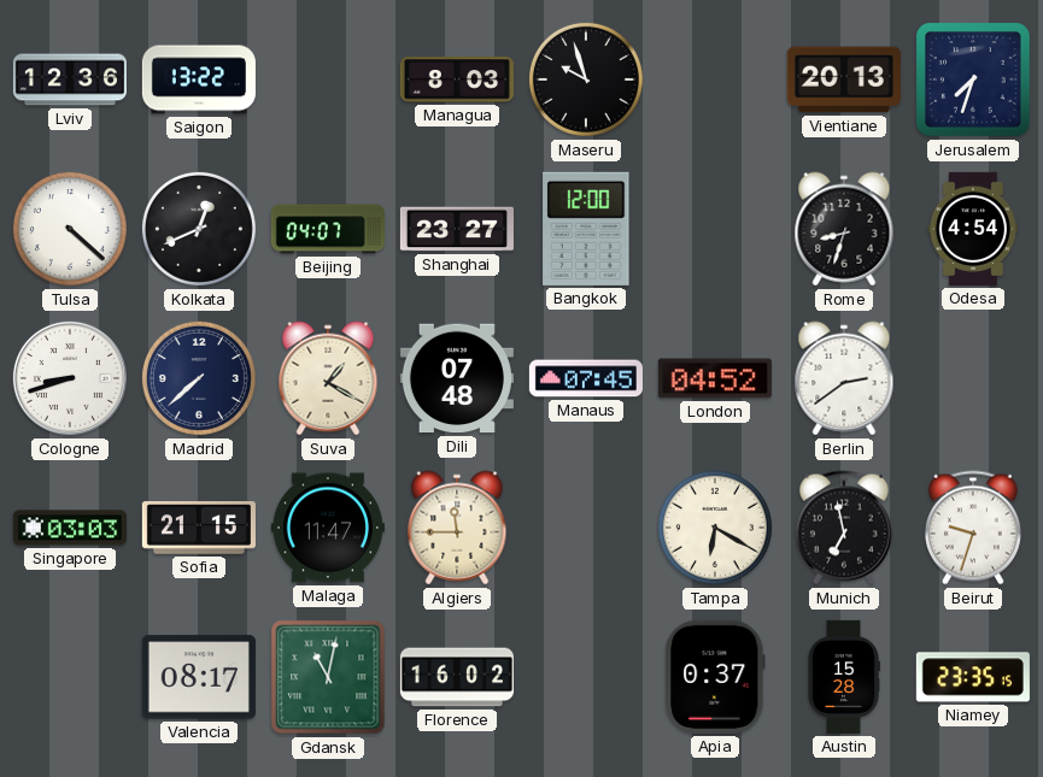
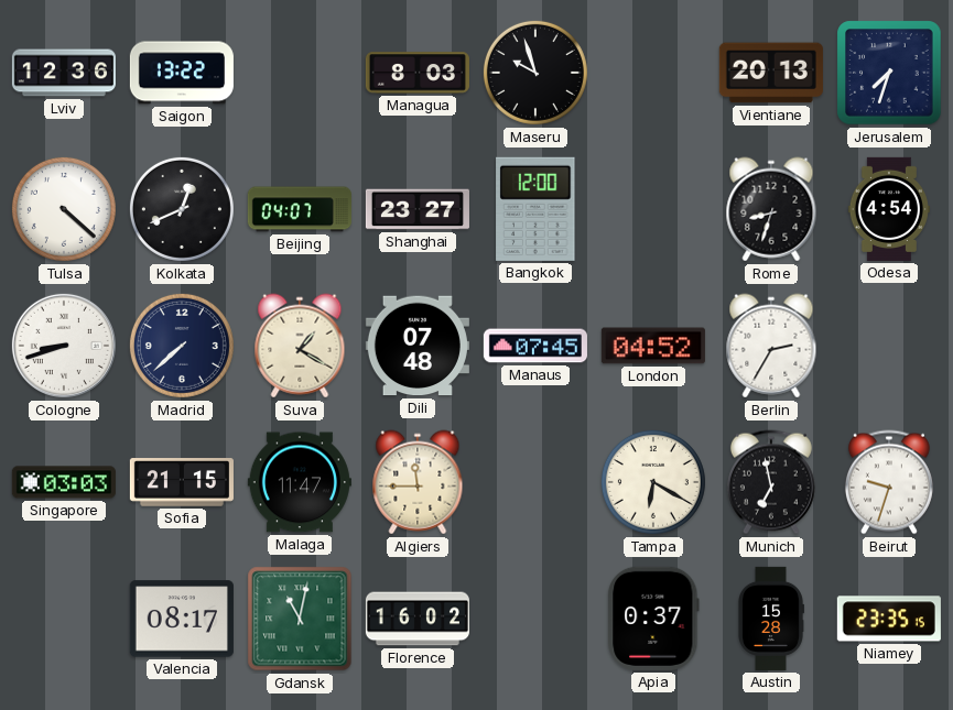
Berlin: 2:39 -> 2:35
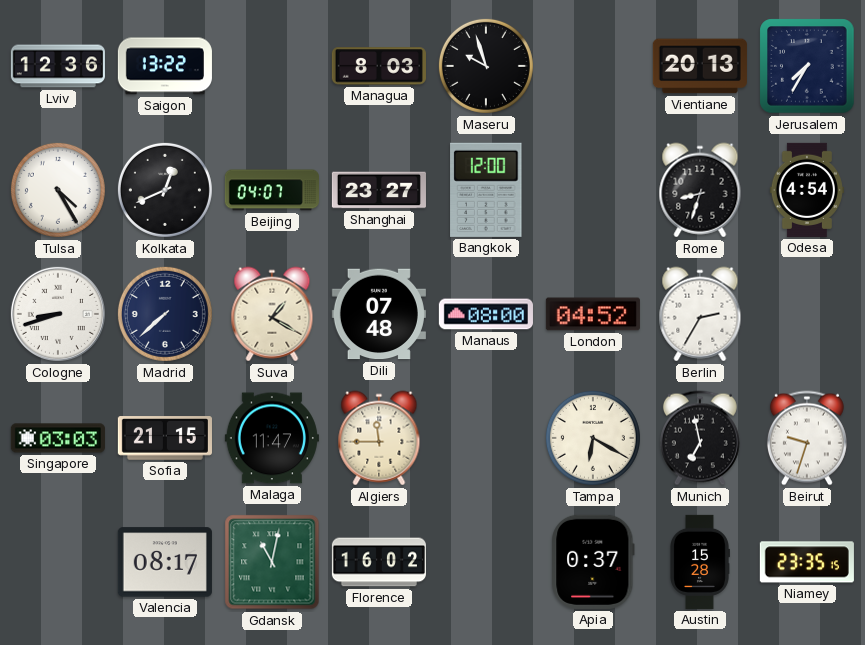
Jerusalem: 7:33 -> 7:35
Tulsa: 4:22 -> 4:25
Manaus: 07:45 -> 08:00
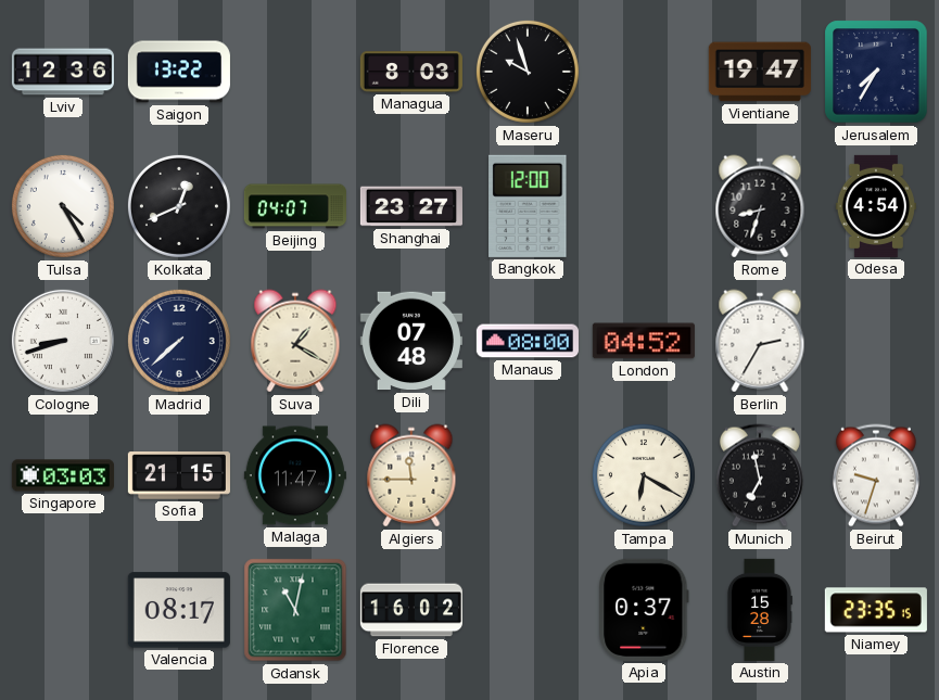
Vientiane: 20:13 -> 19:47
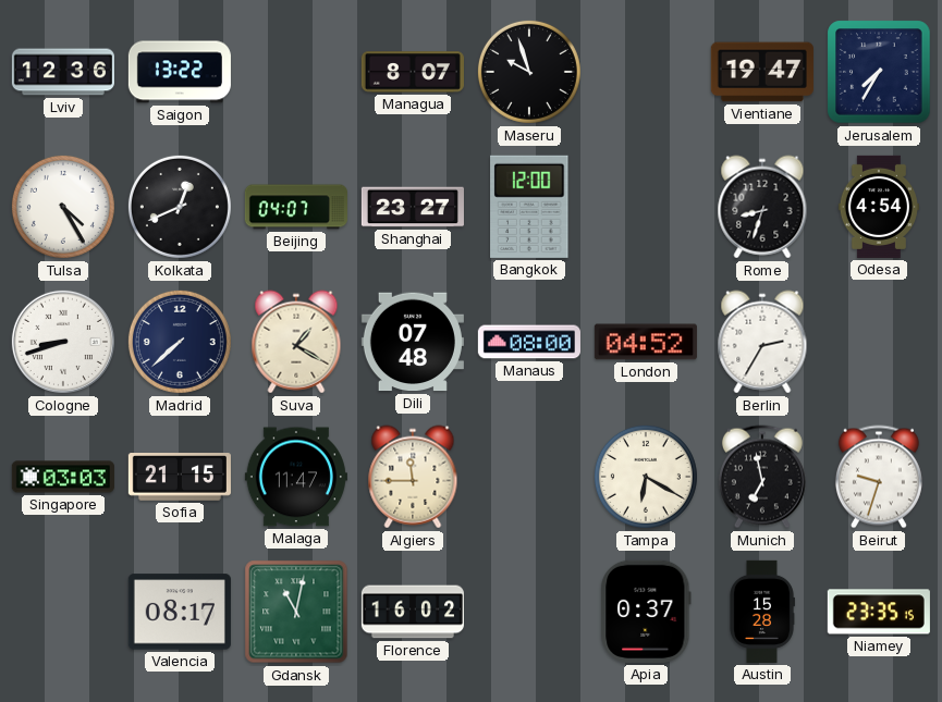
Managua: 8:03 -> 8:07
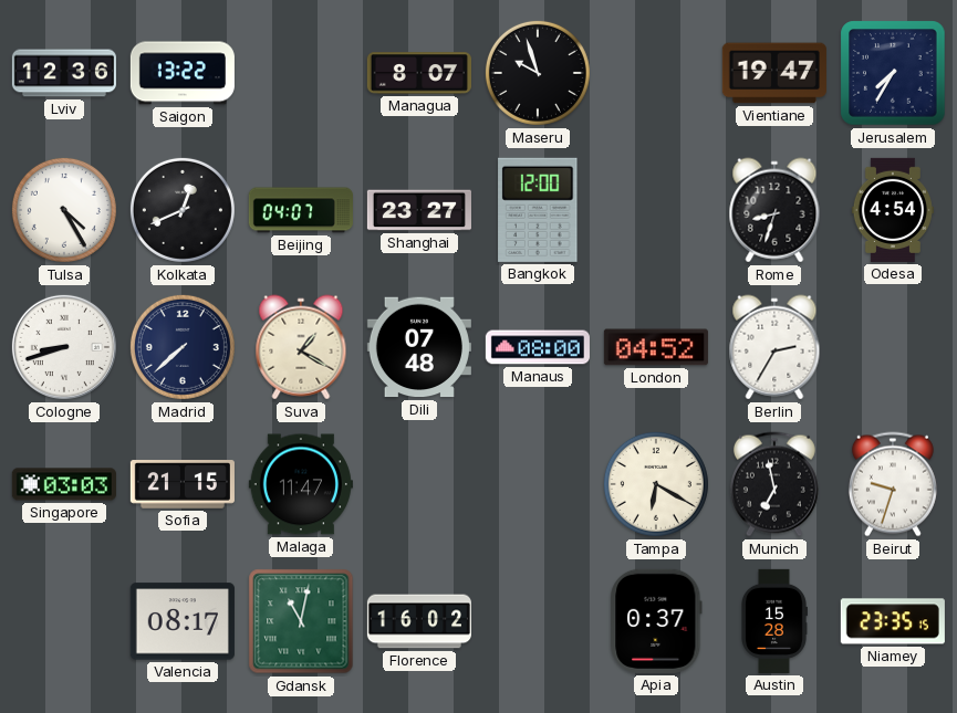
Algiers: 11:45 -> none
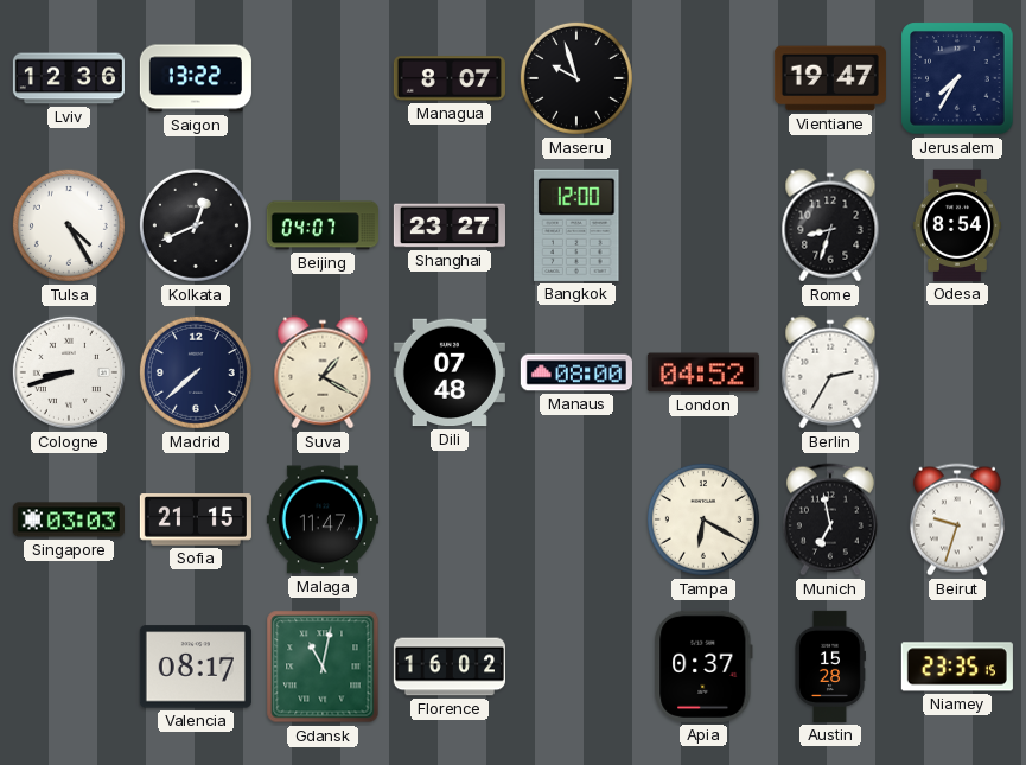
Odesa: 4:54 -> 8:54
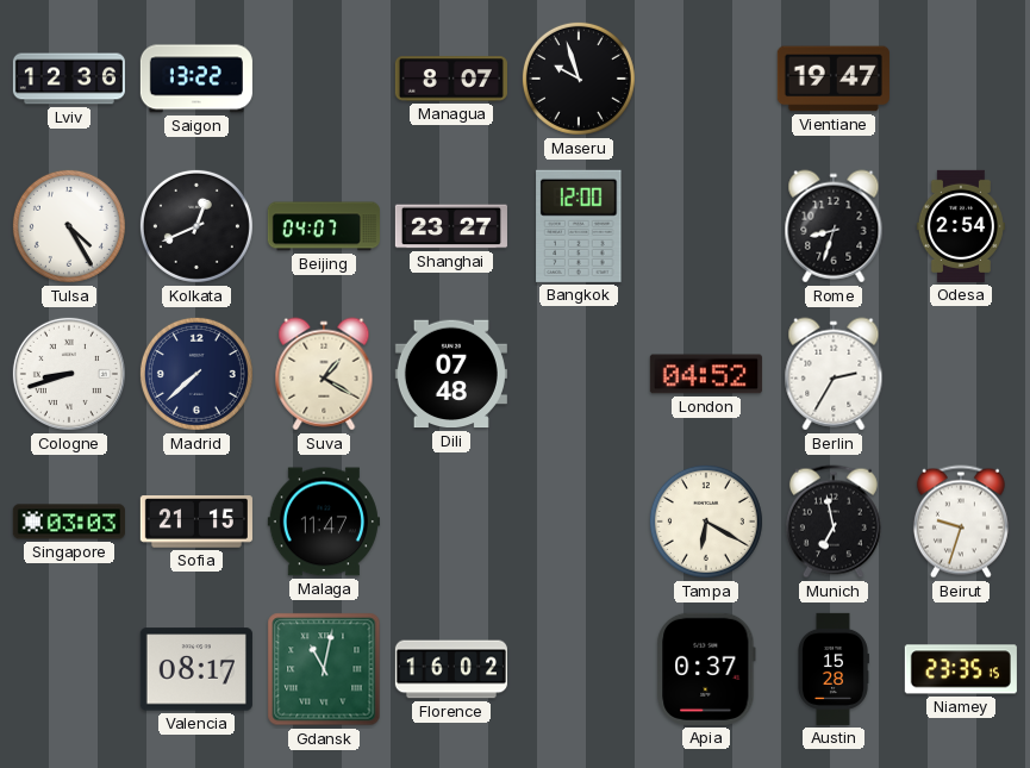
Jerusalem: 7:35 -> none
Odesa: 8:54 -> 2:54
Manaus: 08:00 -> none
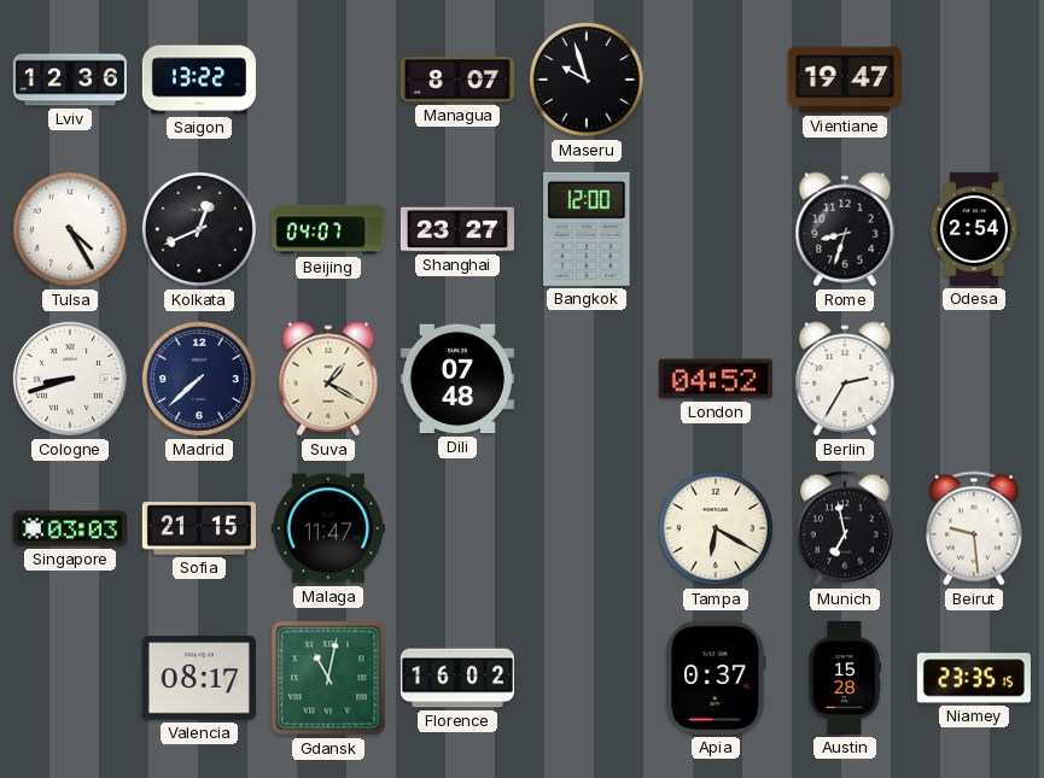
Beirut: 9:33 -> 9:29
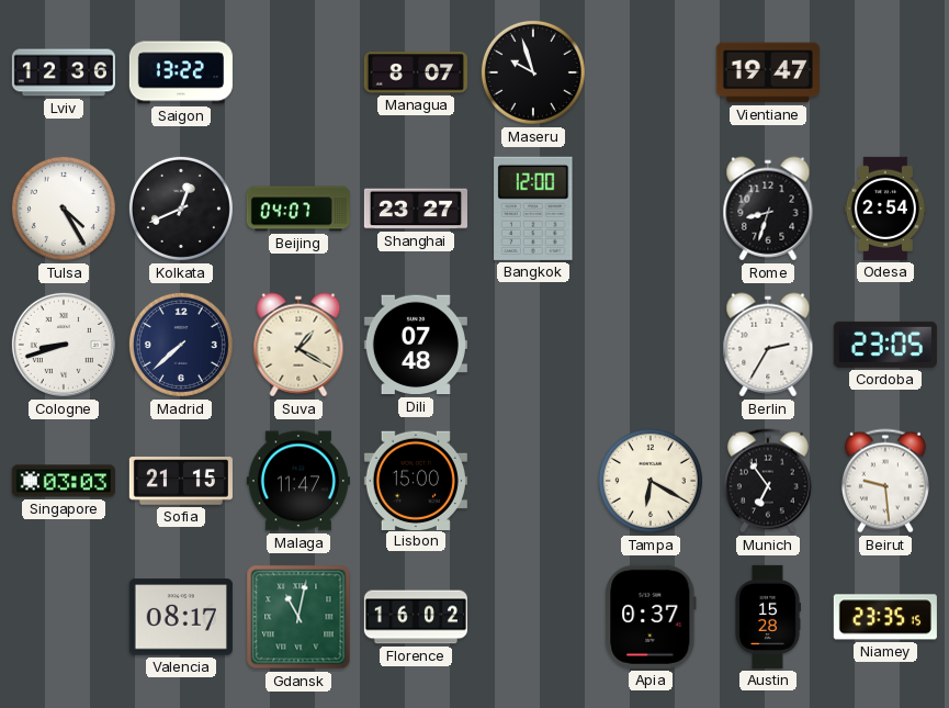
London: 04:52 -> none
Cordoba: none -> 23:05
Lisbon: none -> 15:00
Munich: 6:58 -> 6:54
